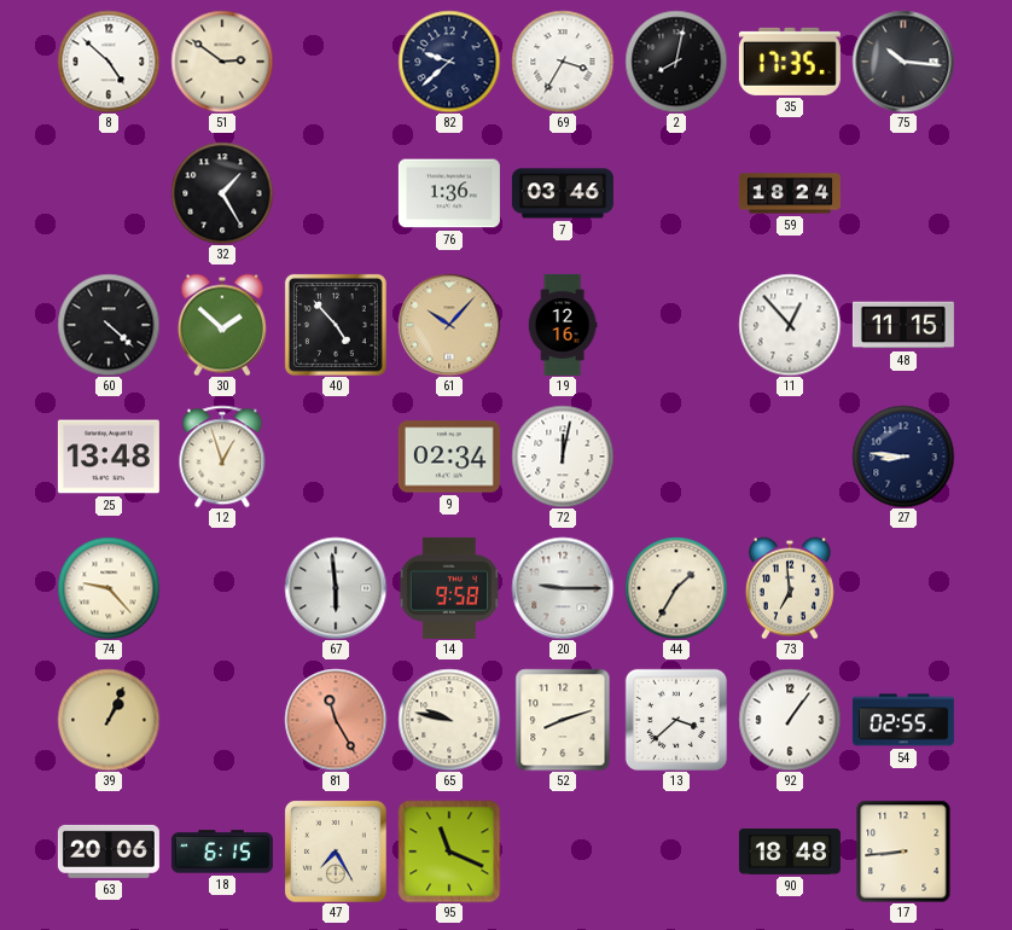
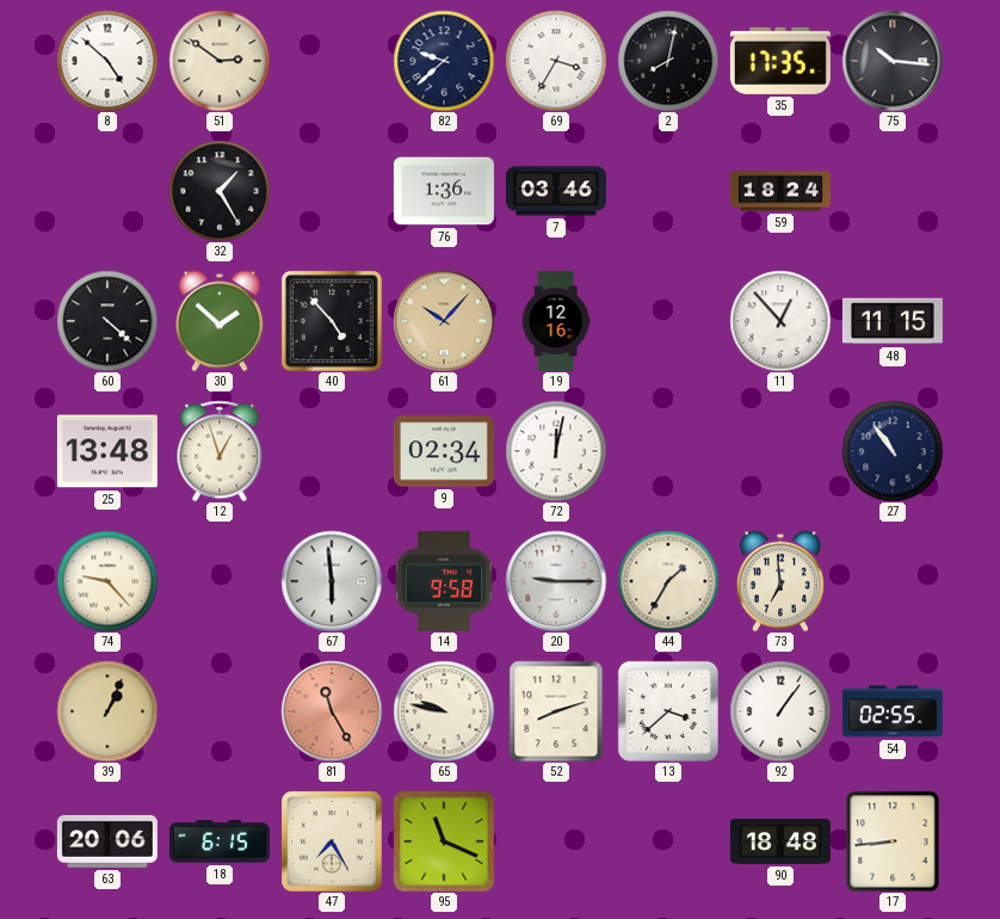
27: 8:46 -> 10:54
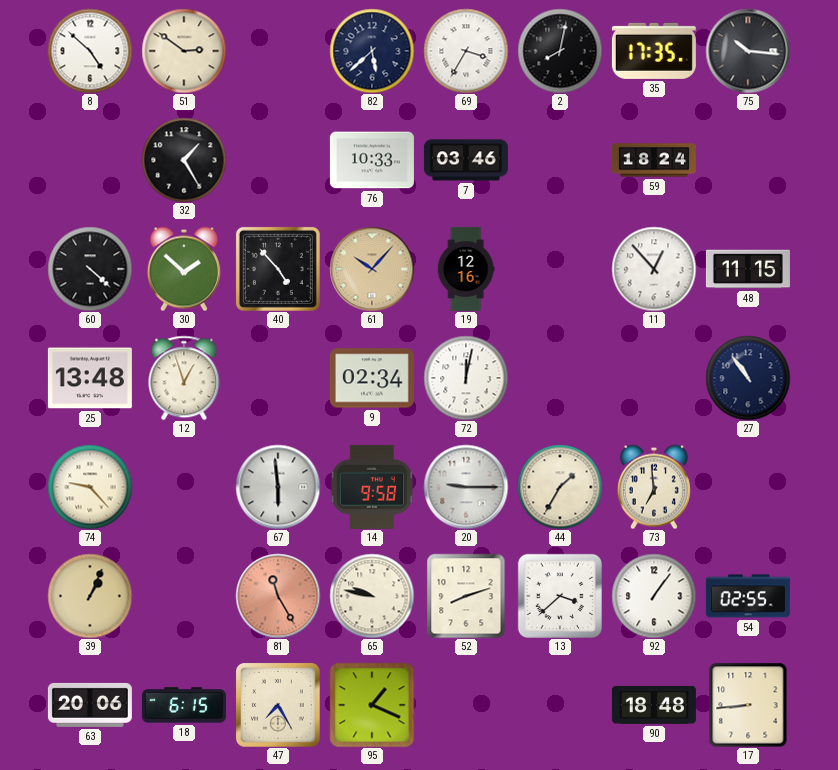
82: 9:38 -> 5:38
76: 1:36 -> 10:33
95: 11:19 -> 1:19
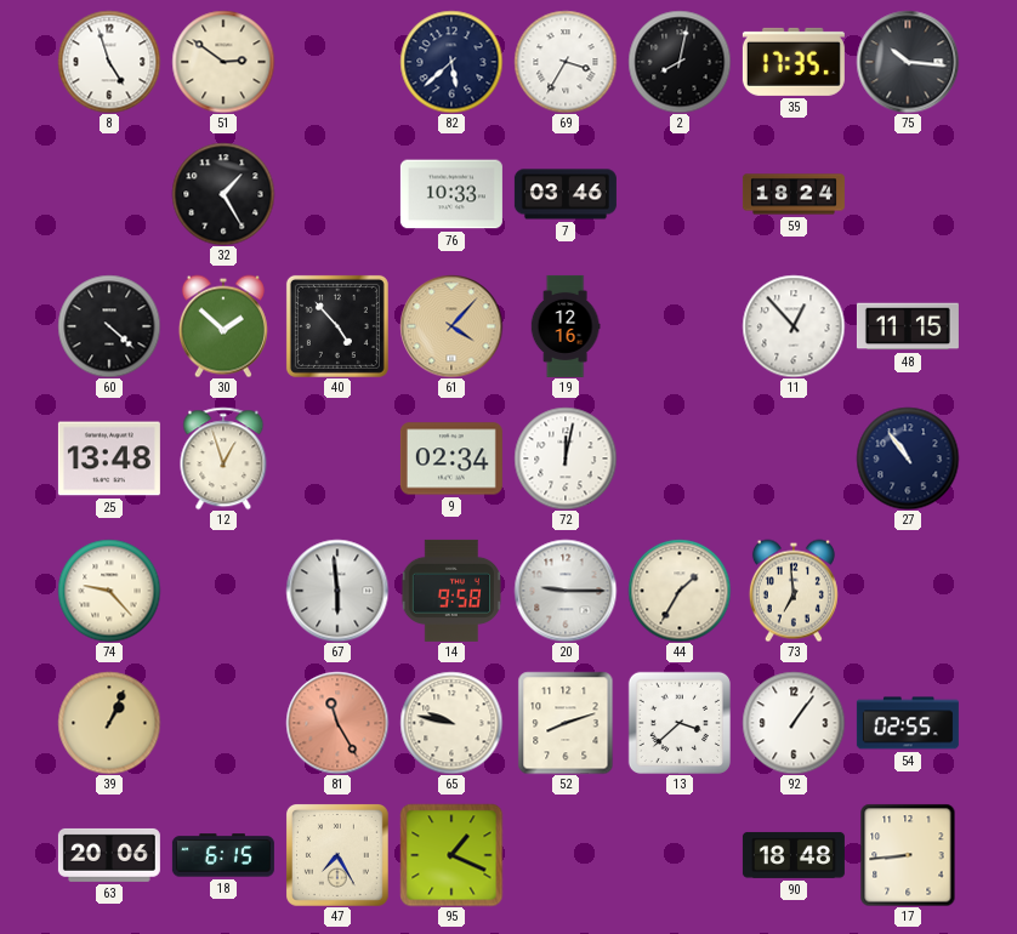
8: 4:52 -> 4:57
61: 10:07 -> 4:07
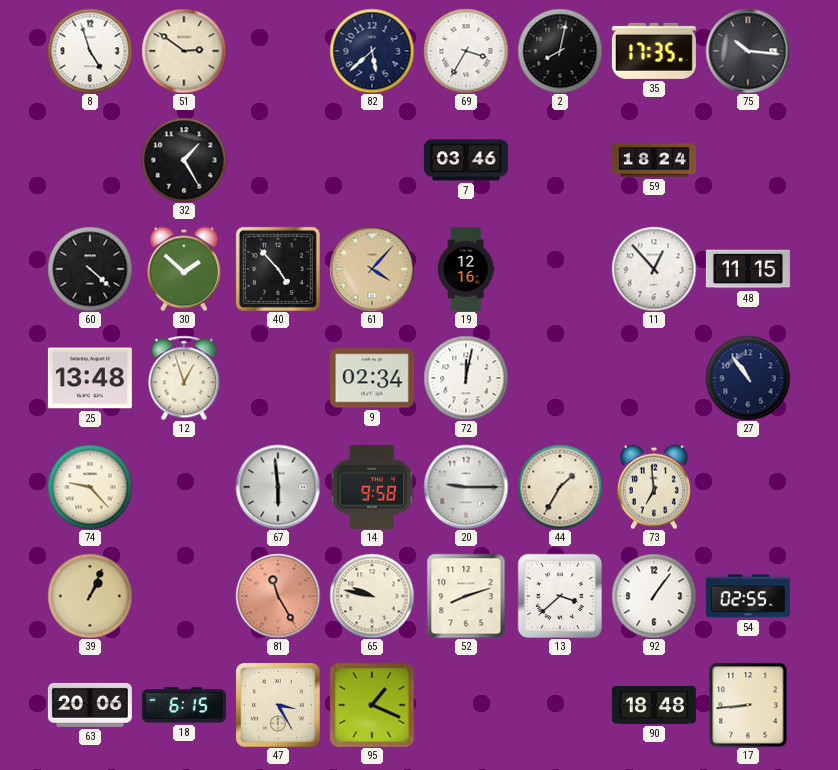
76: 10:33 -> none
47: 7:25 -> 3:25
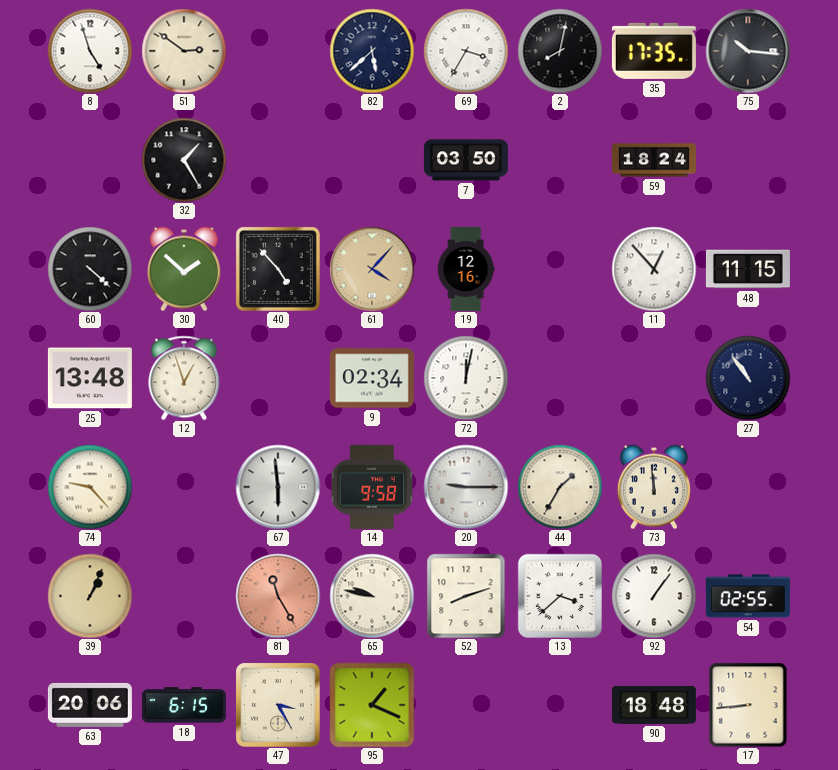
7: 03:46 -> 03:50
73: 6:59 -> 11:59
